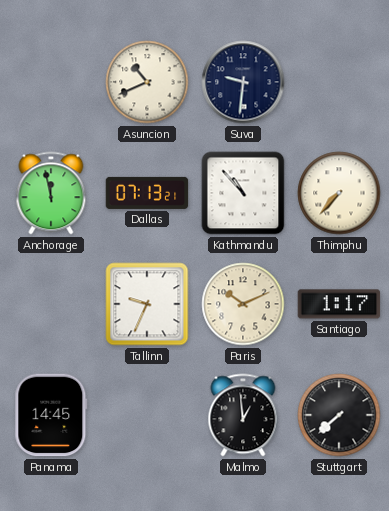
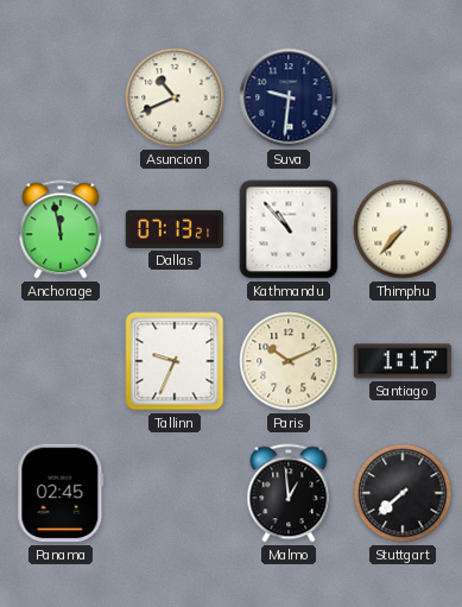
Panama: 14:45 -> 02:45
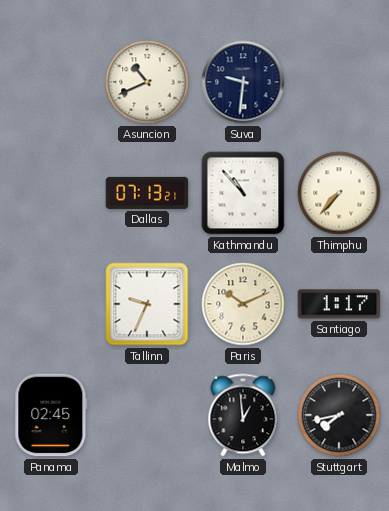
Anchorage: 11:58 -> none
Stuttgart: 7:38 -> 7:43
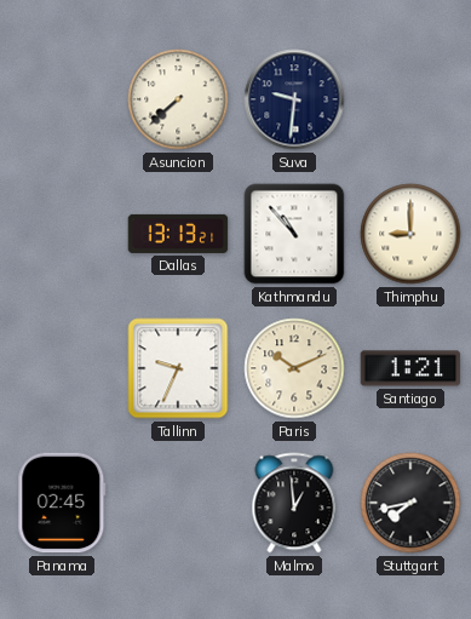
Asuncion: 10:41 -> 7:38
Dallas: 07:13 -> 13:13
Thimphu: 7:37 -> 9:00
Santiago: 1:17 -> 1:21
